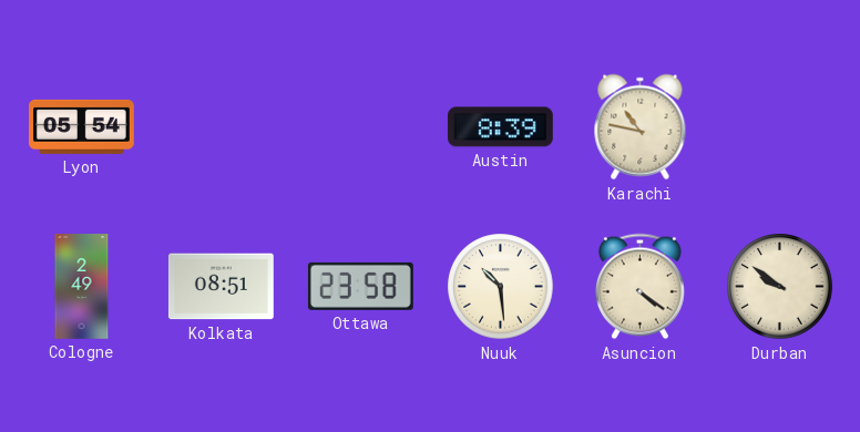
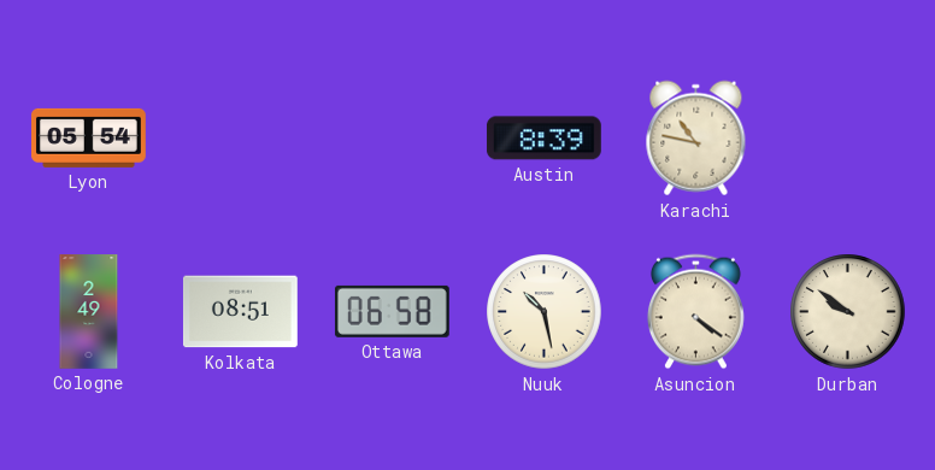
Ottawa: 23:58 -> 06:58
Nuuk: 10:29 -> 10:28
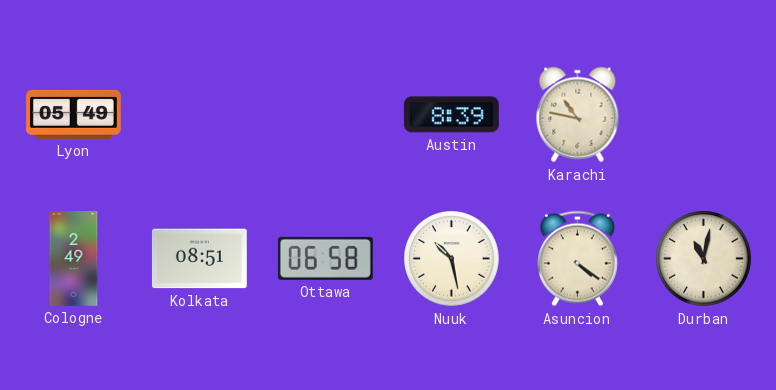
Lyon: 05:54 -> 05:49
Durban: 9:51 -> 11:02
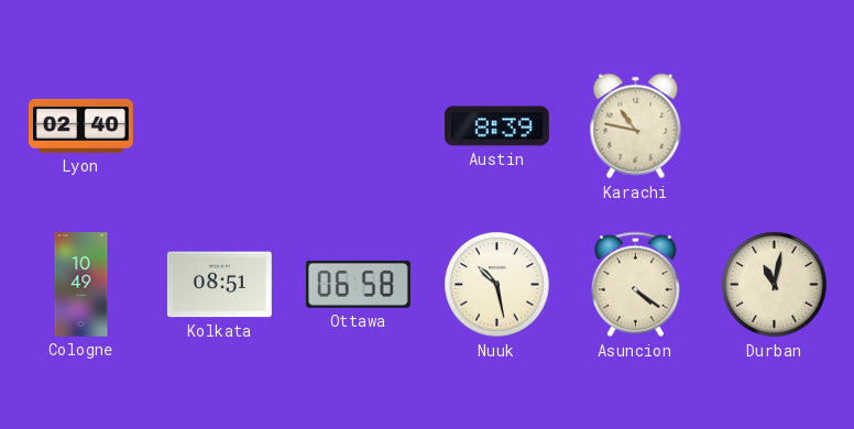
Lyon: 05:49 -> 02:40
Cologne: 2:49 -> 10:49
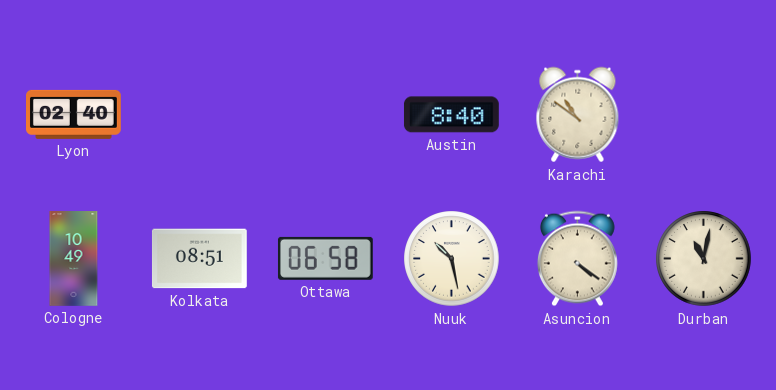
Austin: 8:39 -> 8:40
Karachi: 10:47 -> 10:51
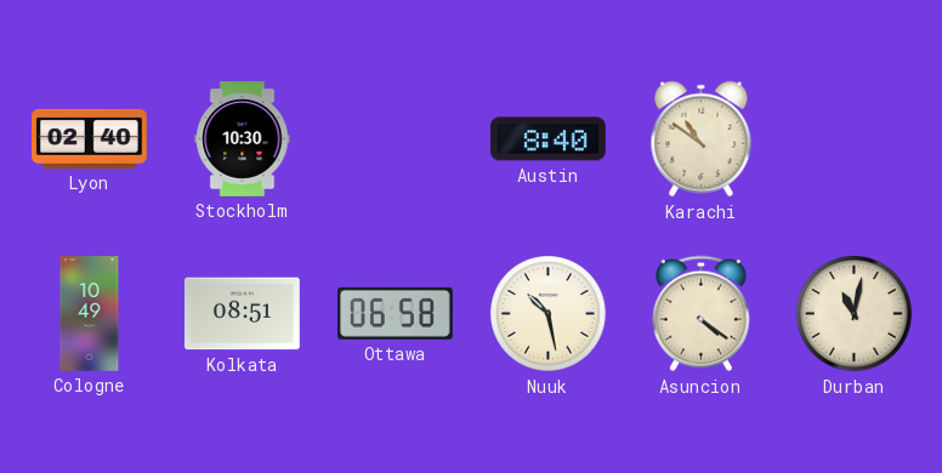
Stockholm: none -> 10:30
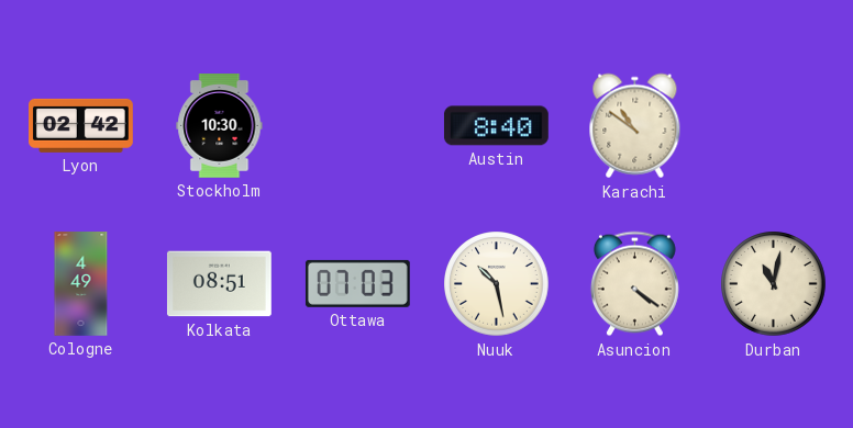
Lyon: 02:40 -> 02:42
Cologne: 10:49 -> 4:49
Ottawa: 06:58 -> 07:03
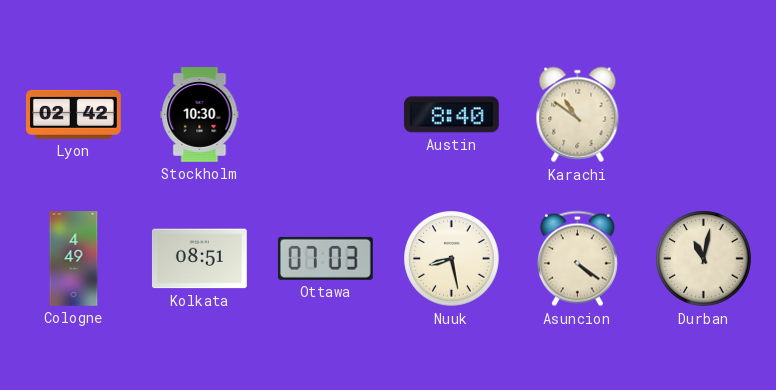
Nuuk: 10:28 -> 8:28
